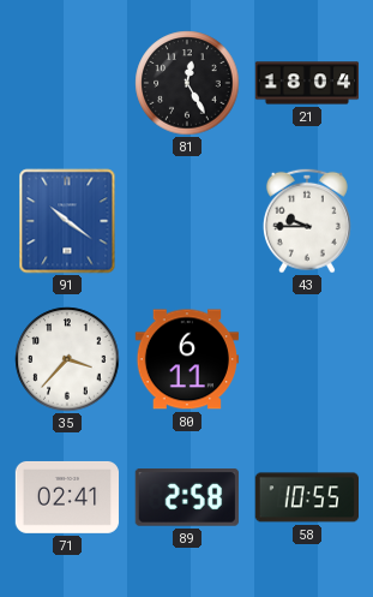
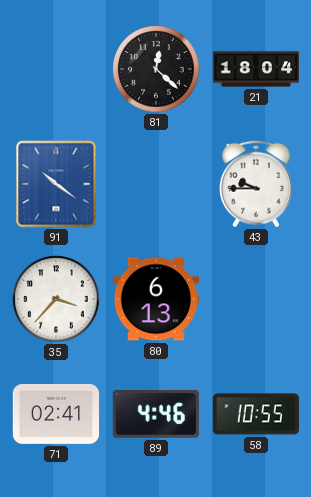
81: 12:25 -> 12:22
80: 6:11 -> 6:13
89: 2:58 -> 4:46
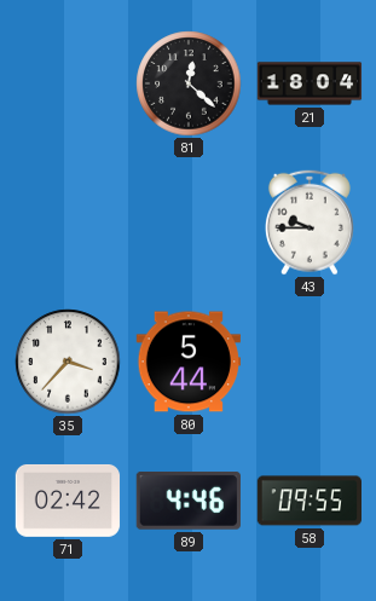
91: 10:21 -> none
80: 6:13 -> 5:44
71: 02:41 -> 02:42
58: 10:55 -> 09:55
